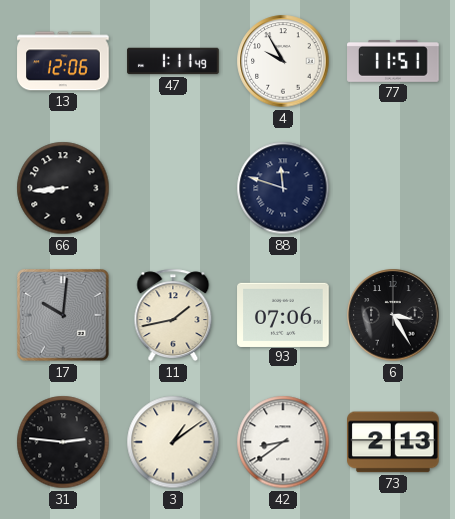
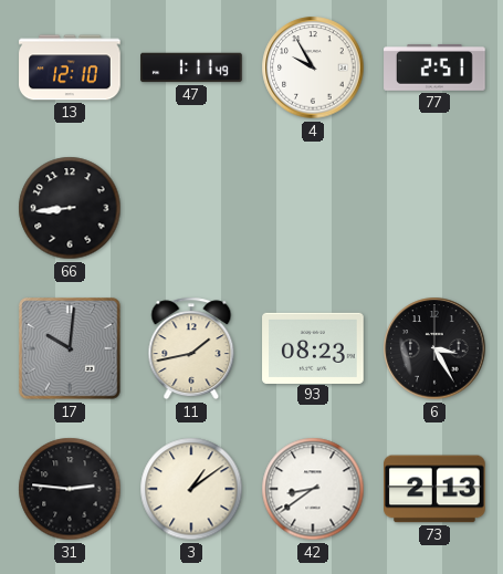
13: 12:06 -> 12:10
77: 11:51 -> 2:51
88: 11:48 -> none
93: 07:06 -> 08:23
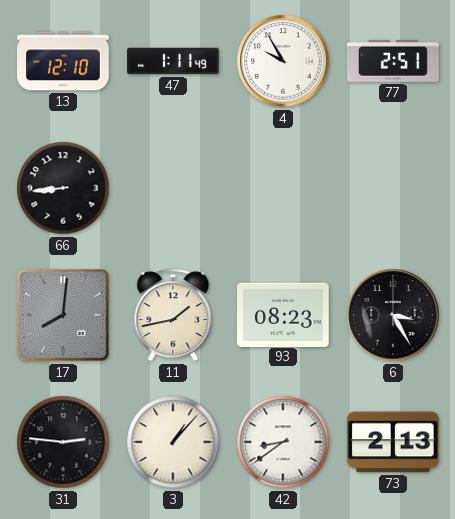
17: 10:01 -> 8:01
3: 1:09 -> 1:07
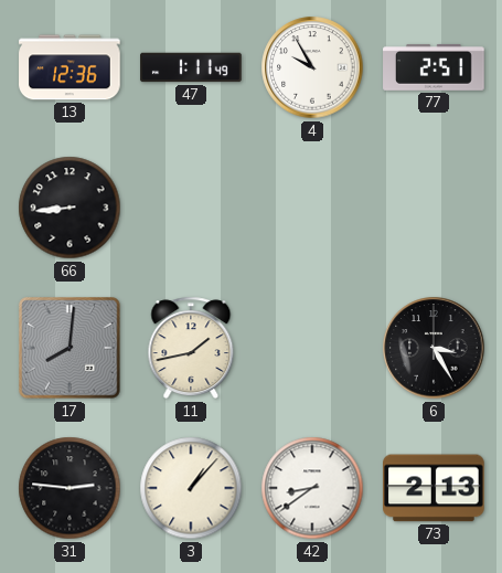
13: 12:10 -> 12:36
93: 08:23 -> none
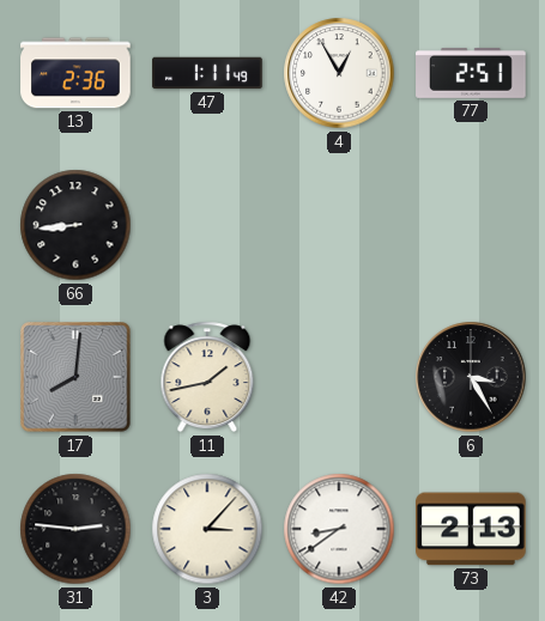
13: 12:36 -> 2:36
4: 9:55 -> 12:55
3: 1:07 -> 3:07
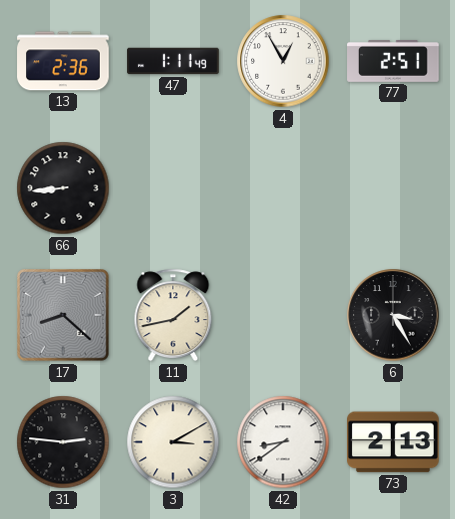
17: 8:01 -> 8:22
3: 3:07 -> 3:10
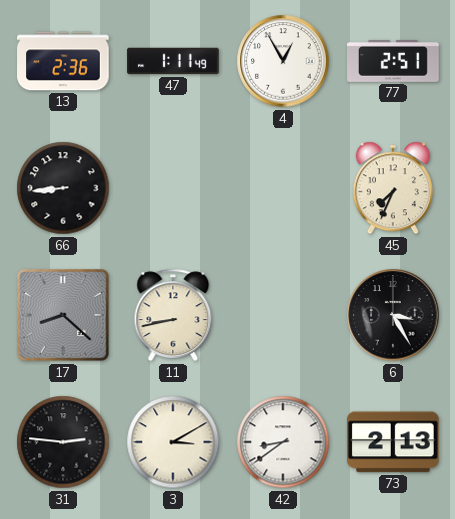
45: none -> 7:34
11: 1:43 -> 8:43
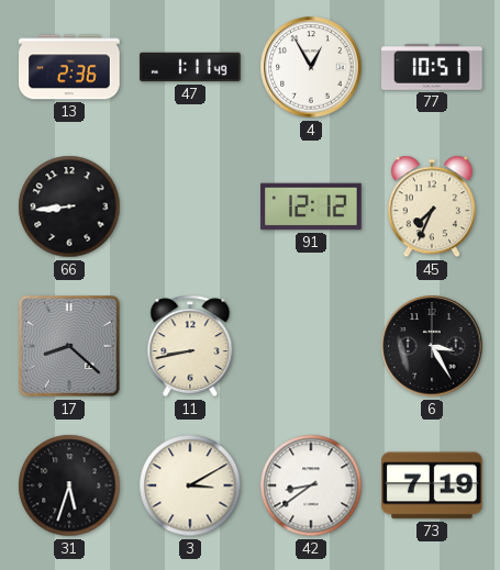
77: 2:51 -> 10:51
91: none -> 12:12
31: 2:46 -> 5:33
73: 2:13 -> 7:19
